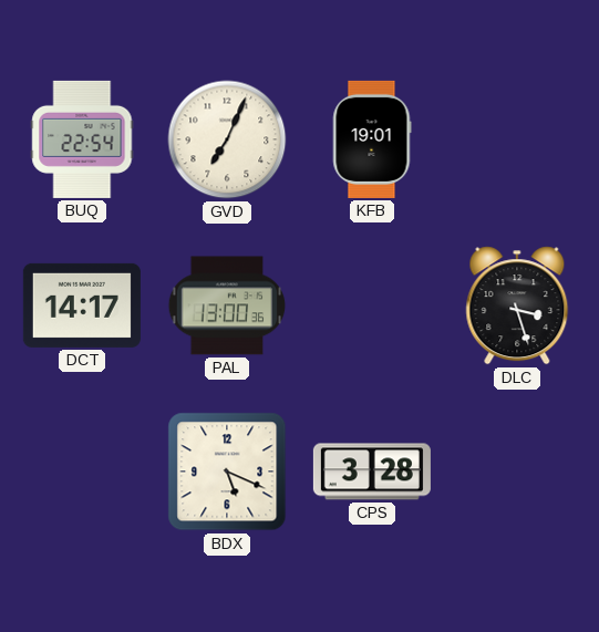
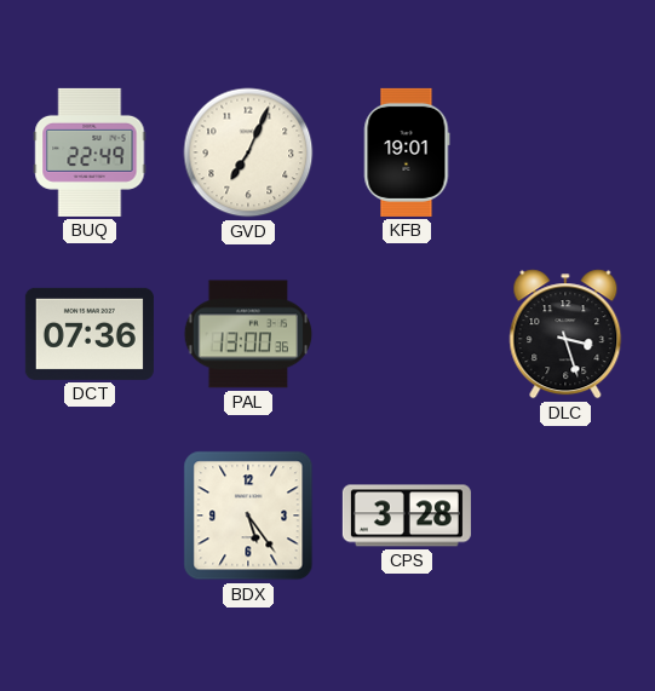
BUQ: 22:54 -> 22:49
DCT: 14:17 -> 07:36
BDX: 5:19 -> 5:24
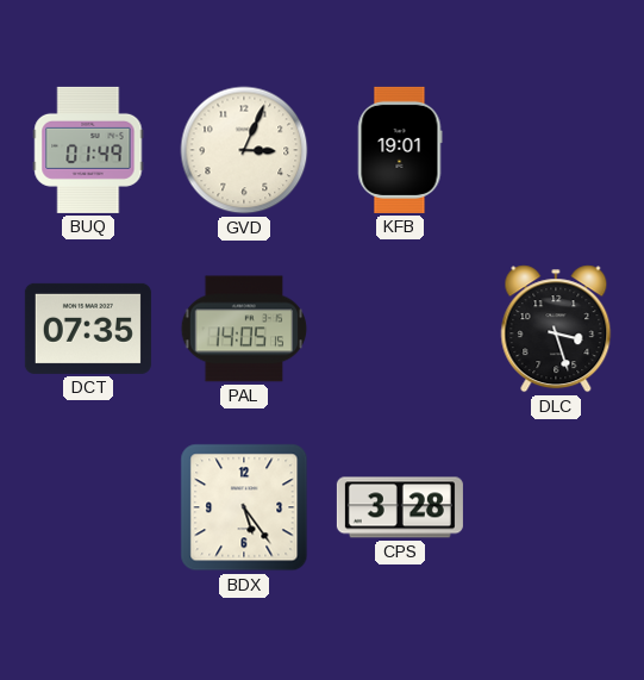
BUQ: 22:49 -> 01:49
GVD: 7:04 -> 3:04
DCT: 07:36 -> 07:35
PAL: 13:00 -> 14:05
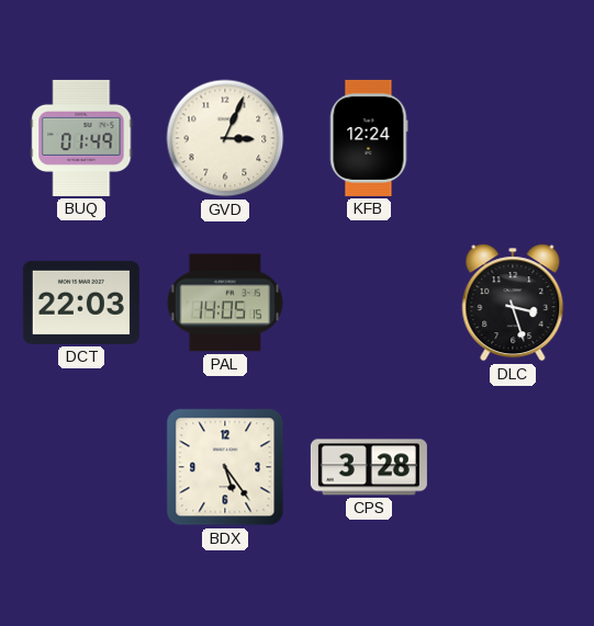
KFB: 19:01 -> 12:24
DCT: 07:35 -> 22:03
